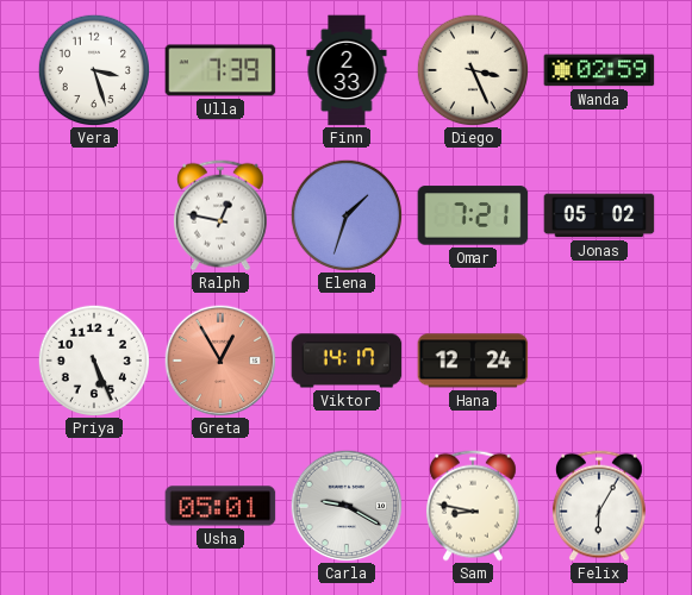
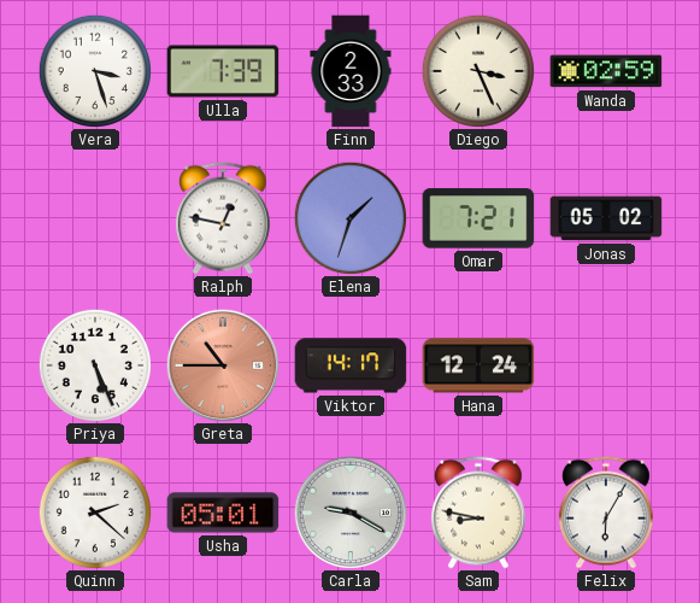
Greta: 12:55 -> 10:45
Quinn: none -> 2:22
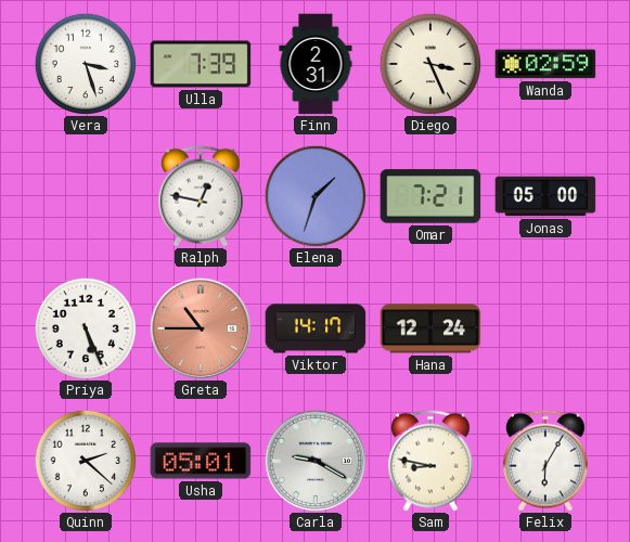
Finn: 2:33 -> 2:31
Jonas: 05:02 -> 05:00
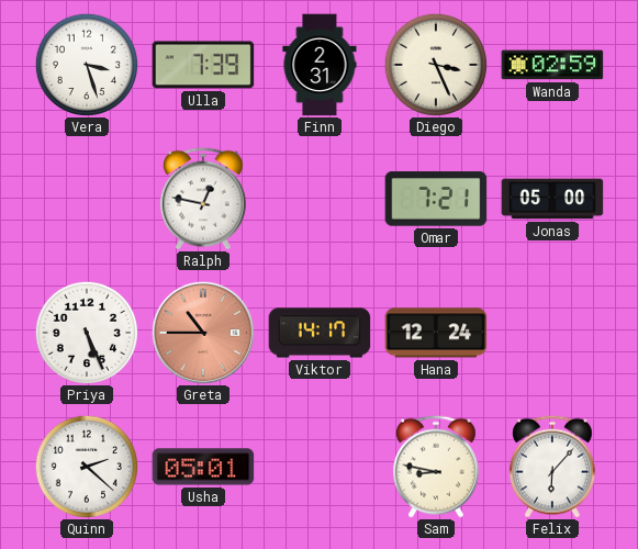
Elena: 1:33 -> none
Carla: 9:20 -> none
Felix: 6:05 -> 6:07
